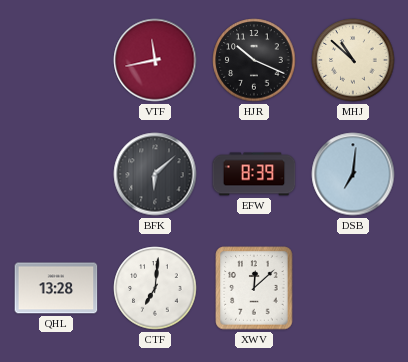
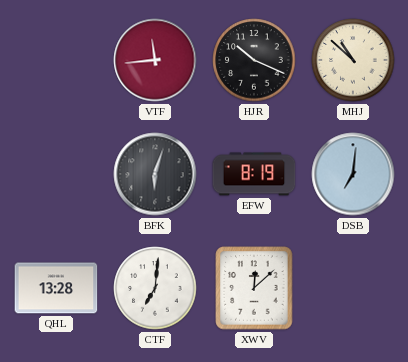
VTF: 11:43 -> 11:44
BFK: 6:08 -> 6:03
EFW: 8:39 -> 8:19
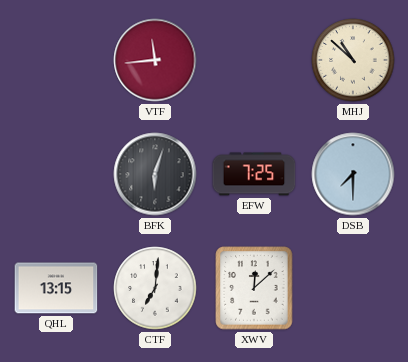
HJR: 10:19 -> none
EFW: 8:19 -> 7:25
DSB: 7:01 -> 7:30
QHL: 13:28 -> 13:15
